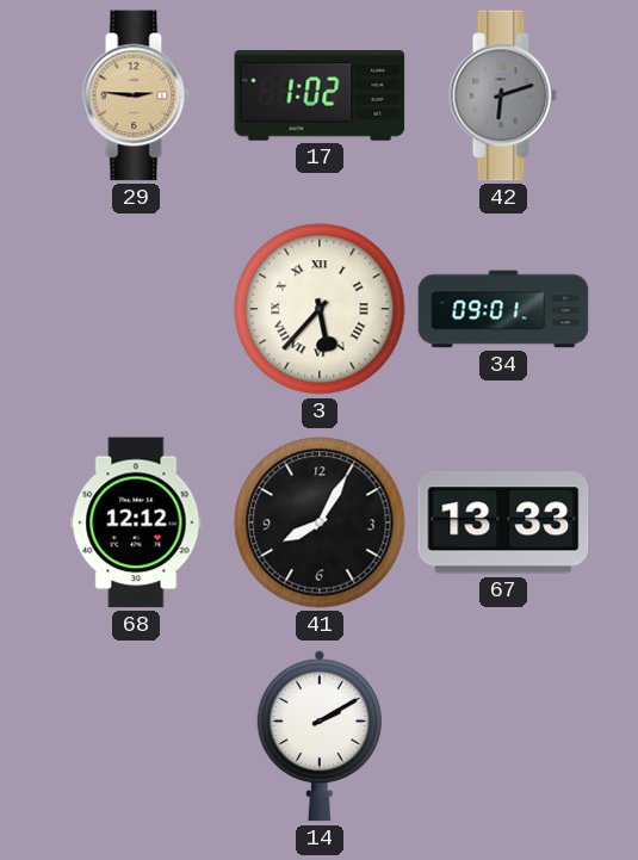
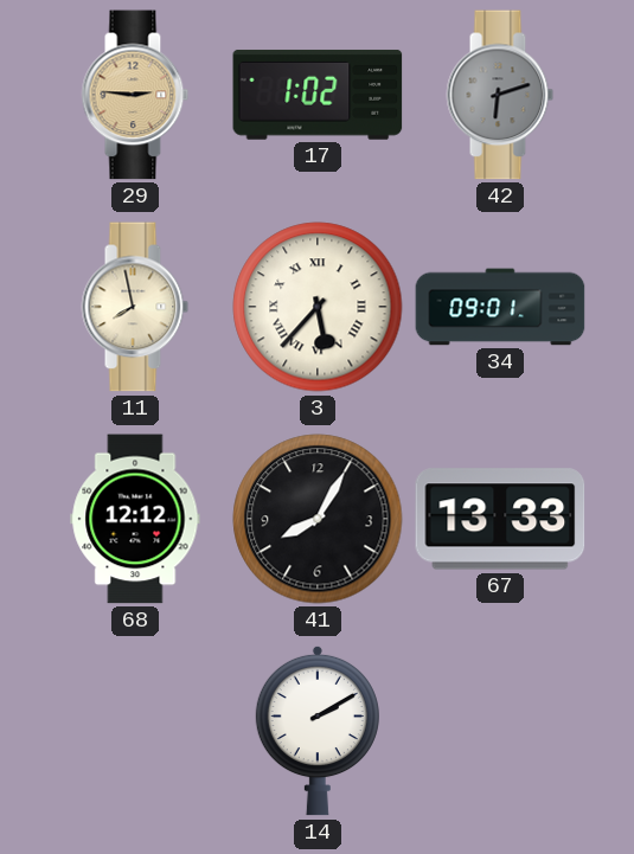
11: none -> 7:58
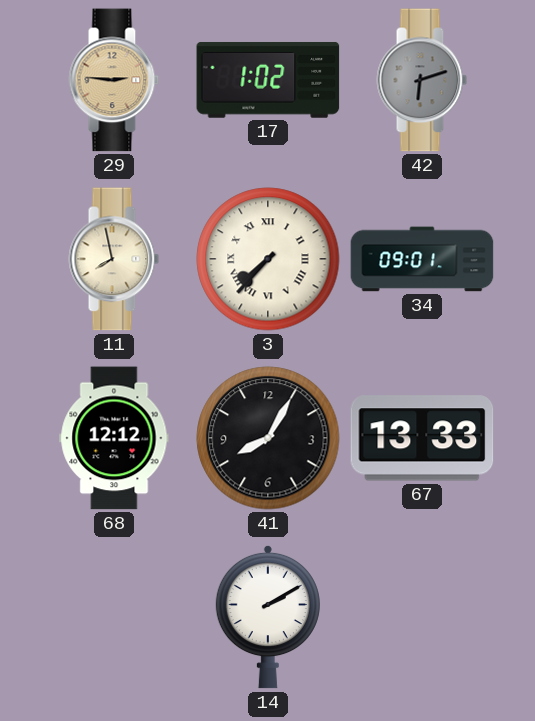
3: 5:37 -> 7:37
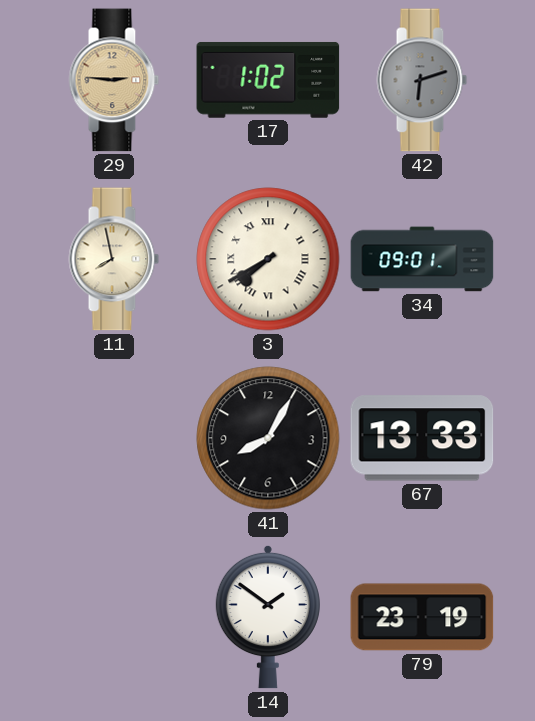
3: 7:37 -> 7:40
68: 12:12 -> none
14: 2:10 -> 1:51
79: none -> 23:19
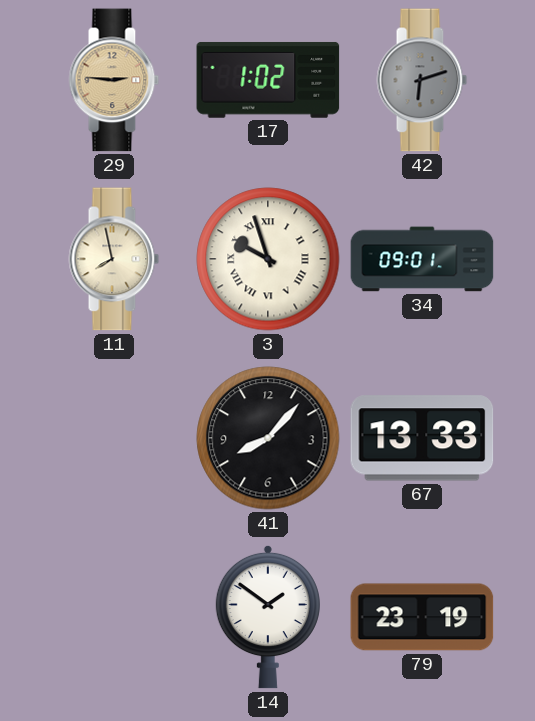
3: 7:40 -> 9:57
41: 8:05 -> 8:07
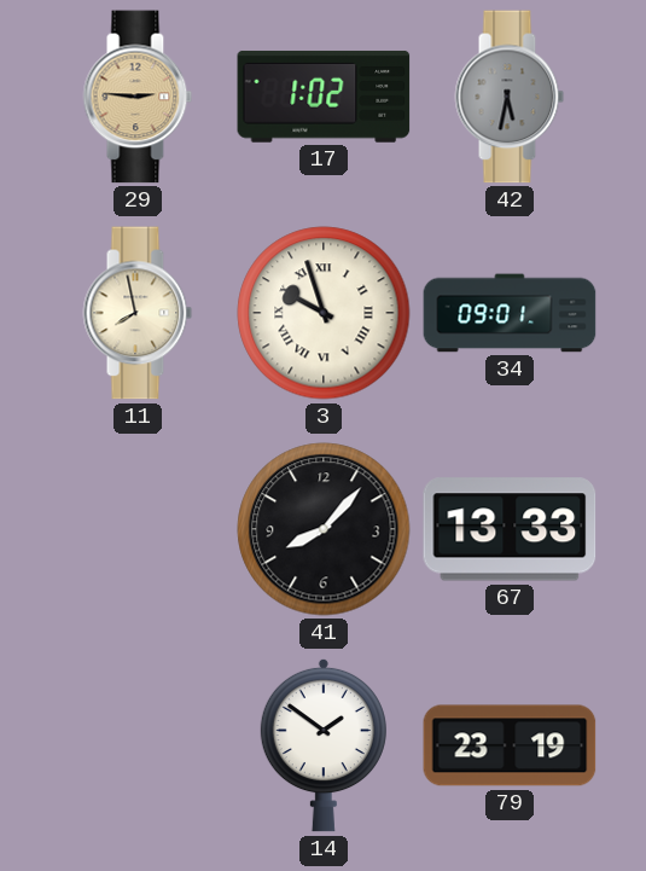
42: 6:12 -> 5:32
